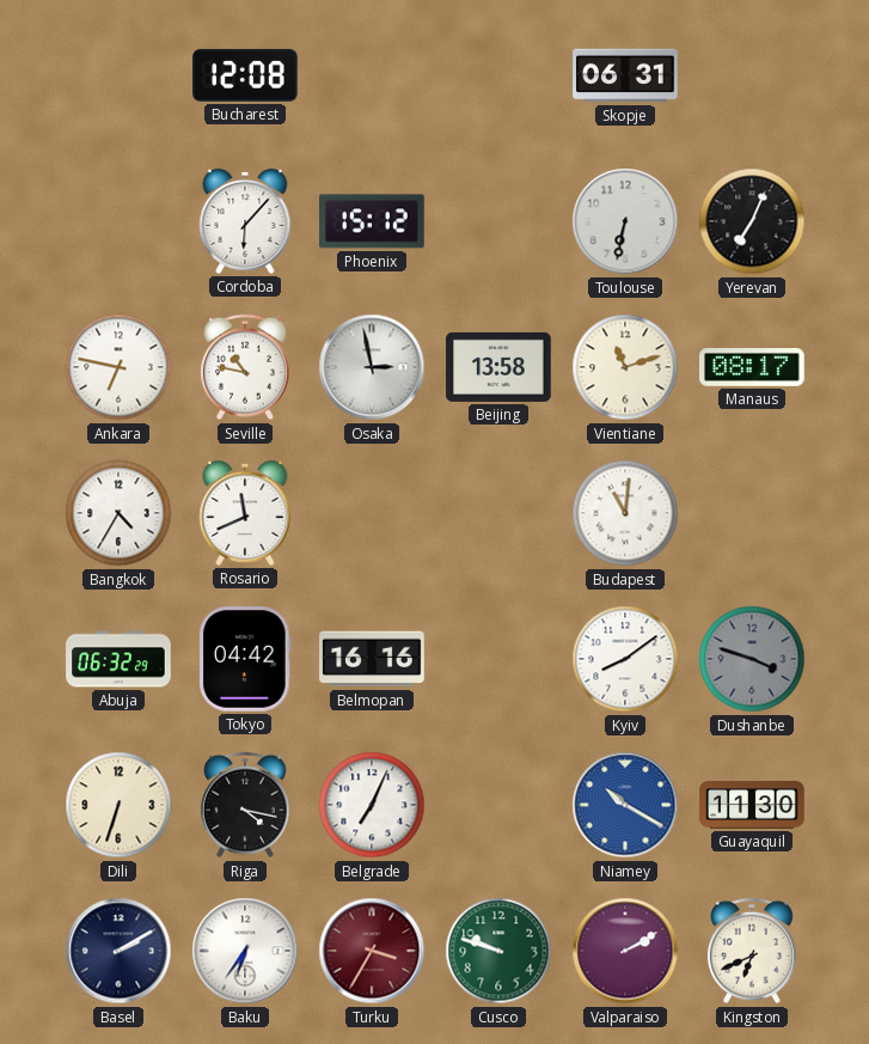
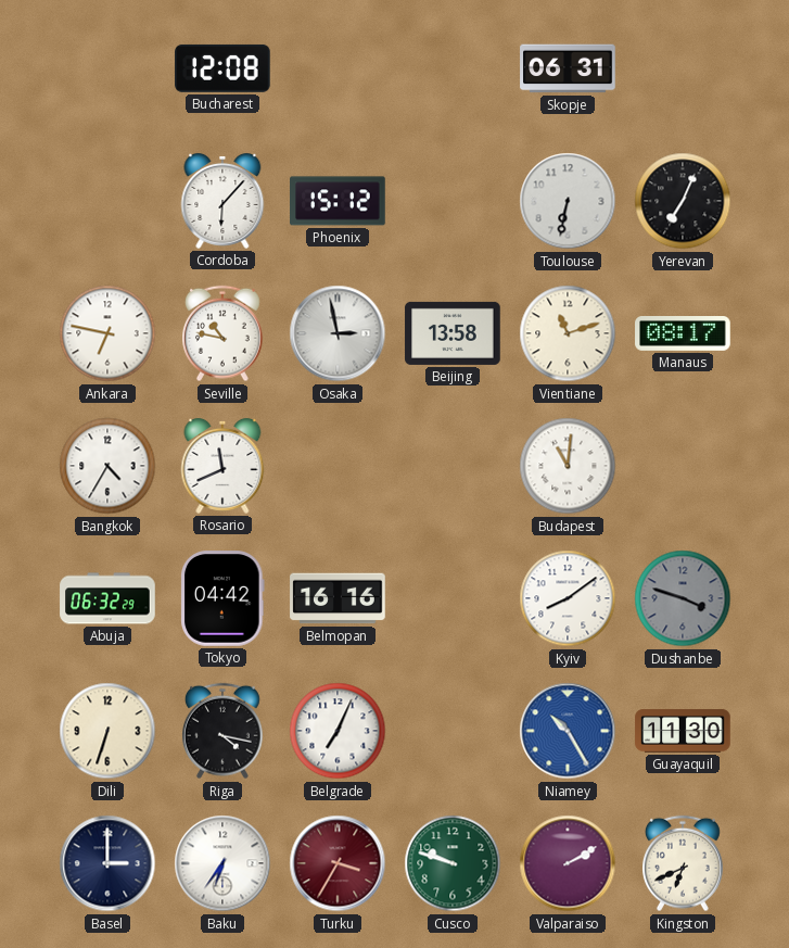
Niamey: 10:20 -> 10:25
Basel: 2:10 -> 3:00
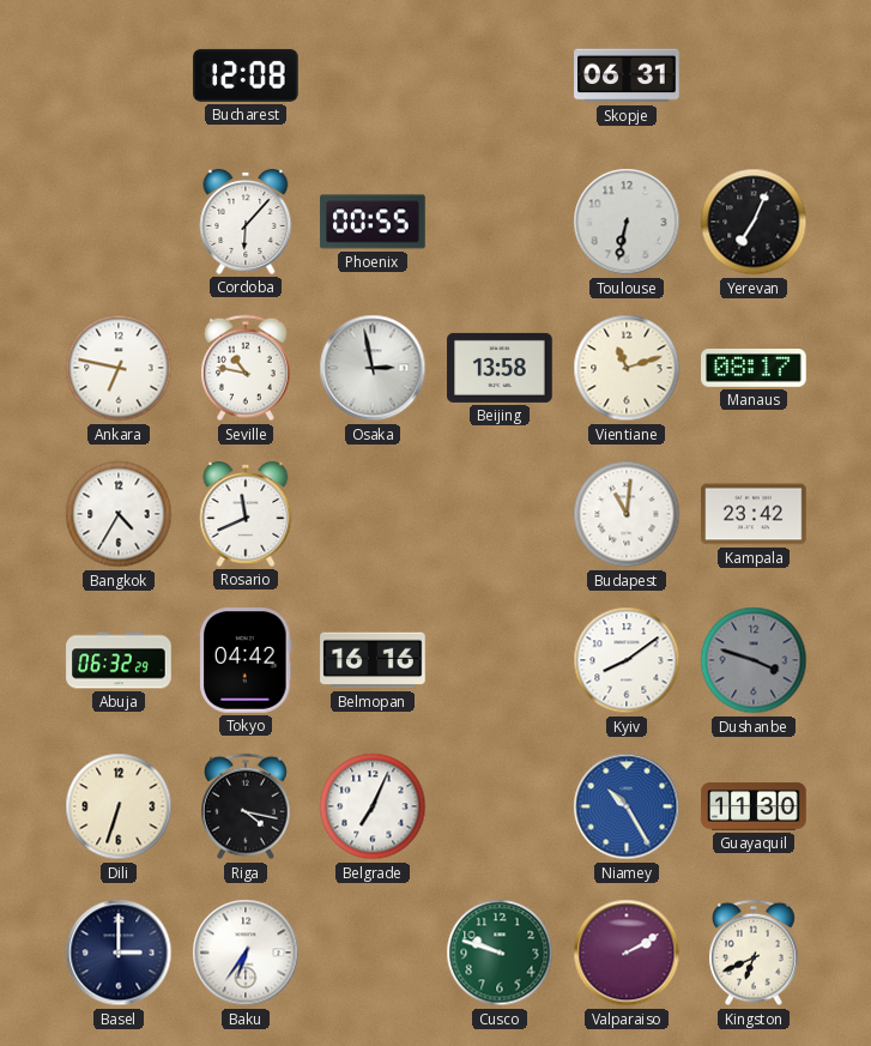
Phoenix: 15:12 -> 00:55
Kampala: none -> 23:42
Turku: 3:35 -> none
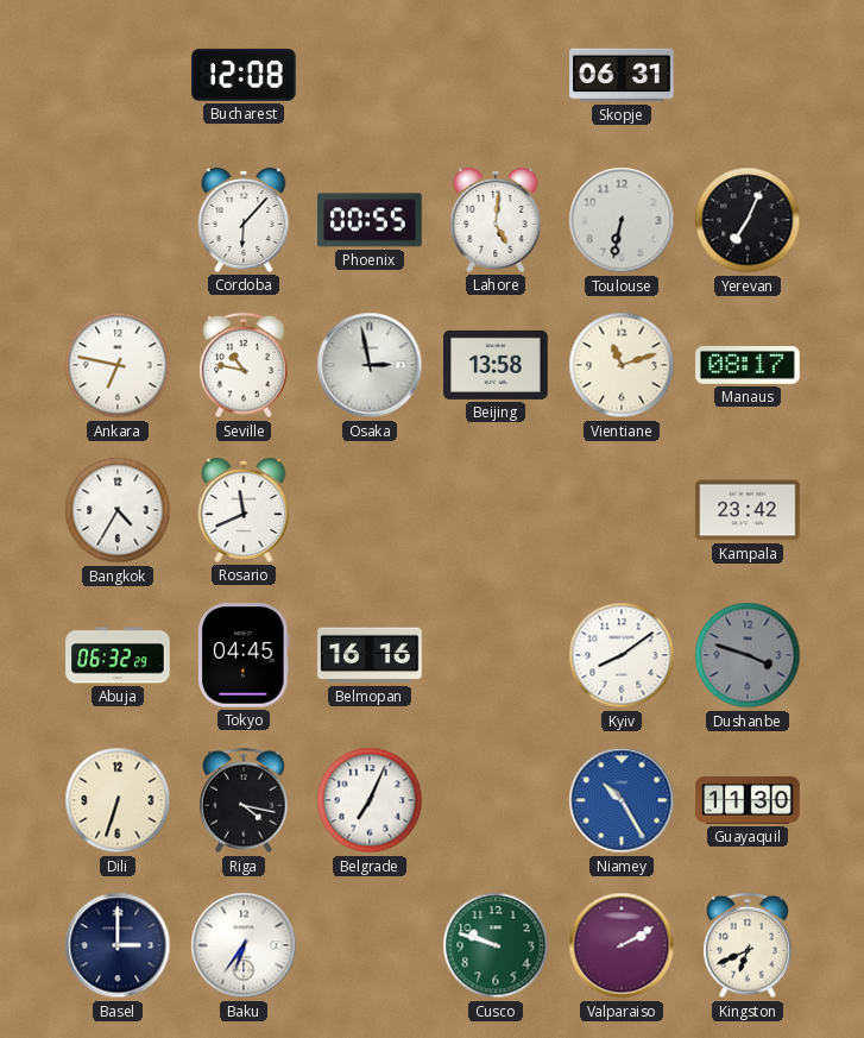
Lahore: none -> 5:01
Budapest: 11:01 -> none
Tokyo: 04:42 -> 04:45
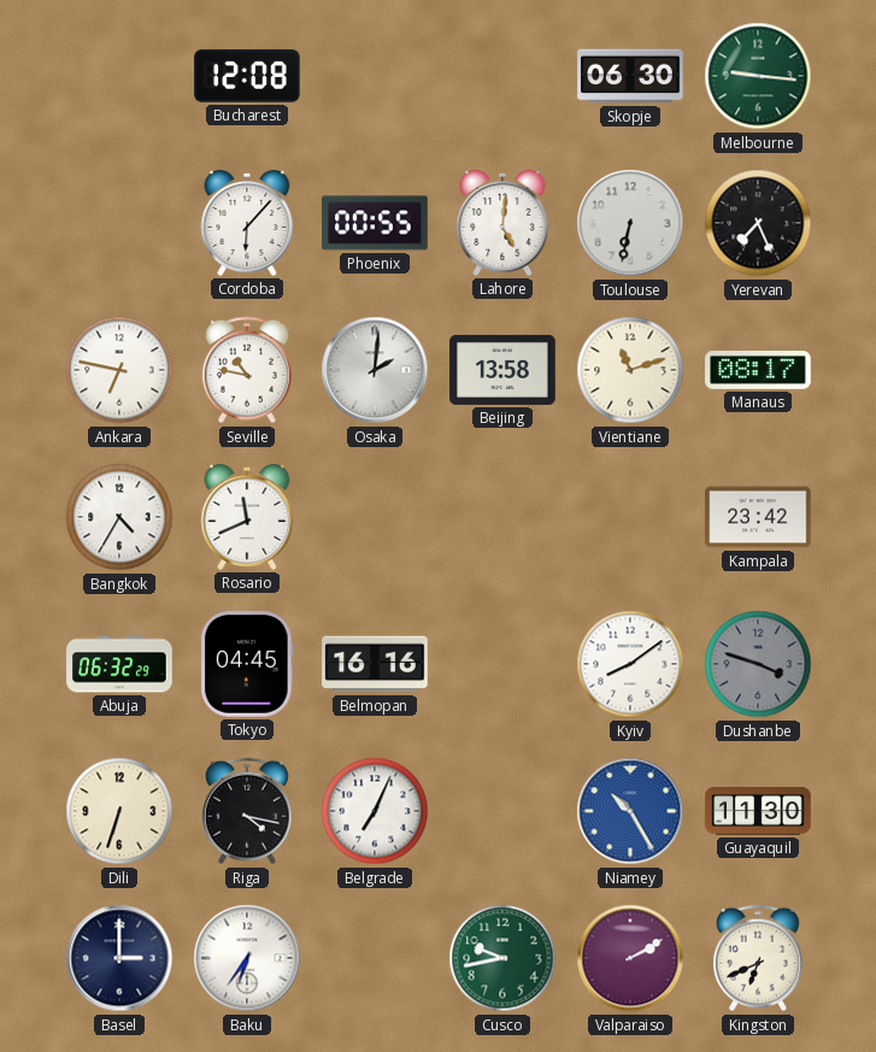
Skopje: 06:31 -> 06:30
Melbourne: none -> 9:16
Yerevan: 7:04 -> 7:26
Osaka: 2:58 -> 2:01
Cusco: 9:48 -> 9:43
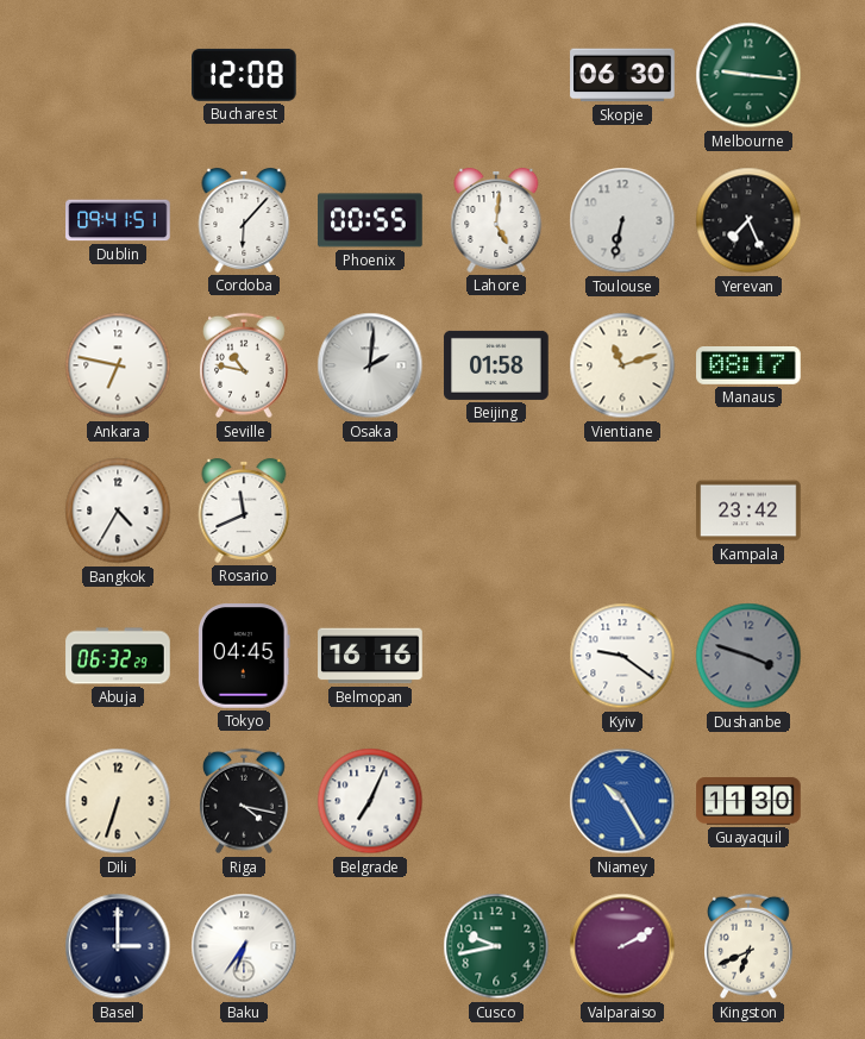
Dublin: none -> 09:41
Beijing: 13:58 -> 01:58
Kyiv: 8:09 -> 9:21
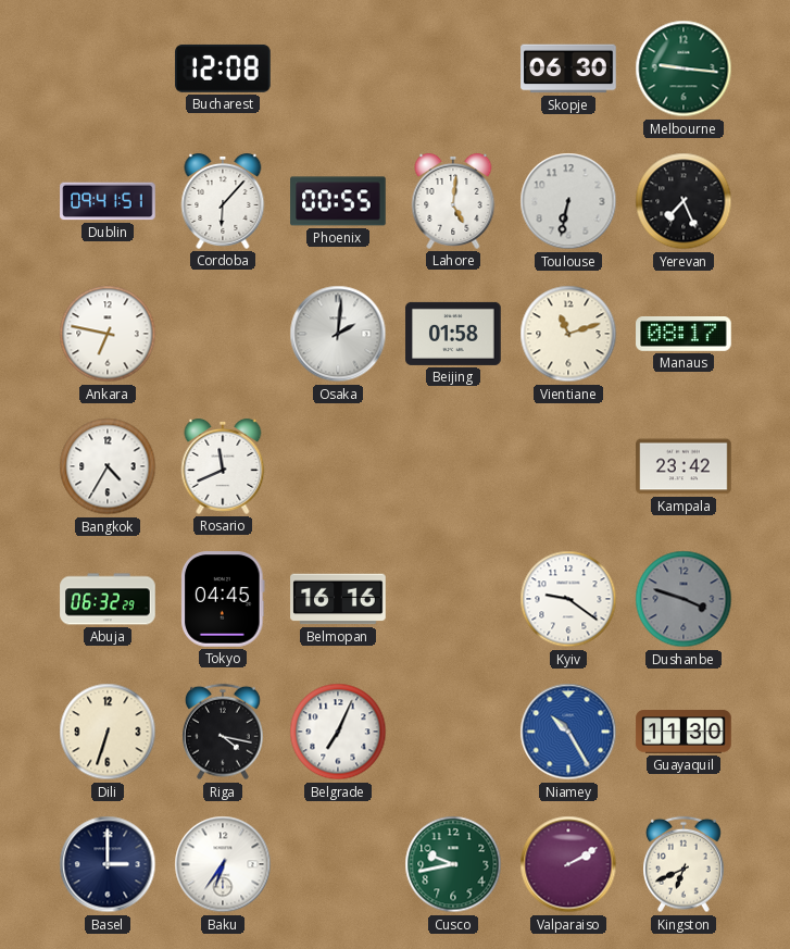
Seville: 10:47 -> none
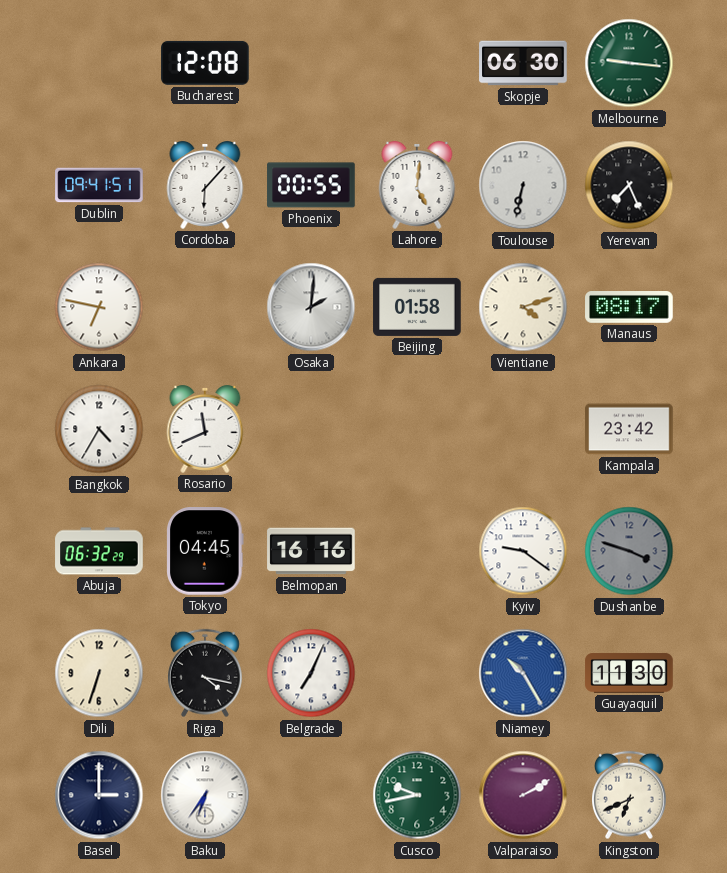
Vientiane: 11:12 -> 4:12
